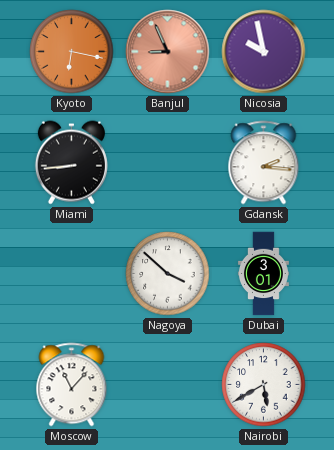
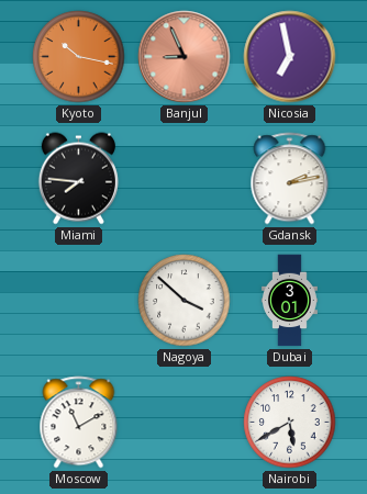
Kyoto: 6:17 -> 10:17
Nicosia: 9:58 -> 6:58
Miami: 8:44 -> 7:46
Gdansk: 2:16 -> 2:13
Moscow: 11:07 -> 11:10
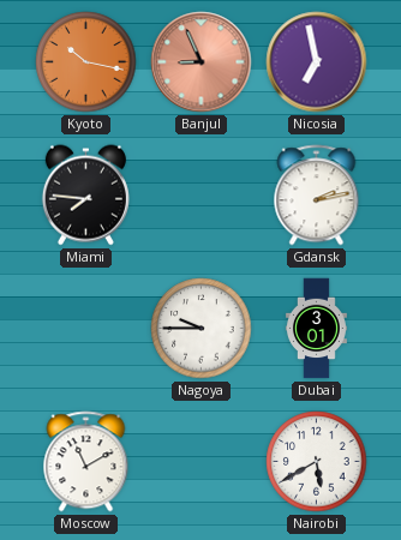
Nagoya: 3:52 -> 9:45
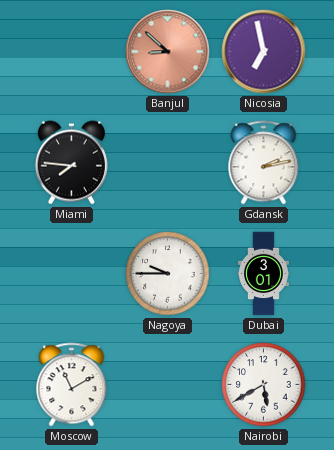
Kyoto: 10:17 -> none
Banjul: 8:56 -> 8:52
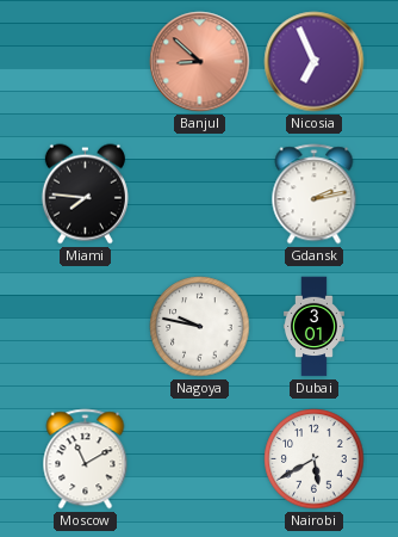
Nicosia: 6:58 -> 6:56
Nagoya: 9:45 -> 9:47
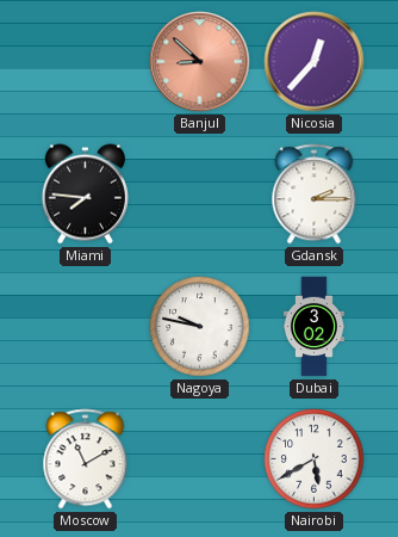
Nicosia: 6:56 -> 12:37
Gdansk: 2:13 -> 2:15
Dubai: 3:01 -> 3:02
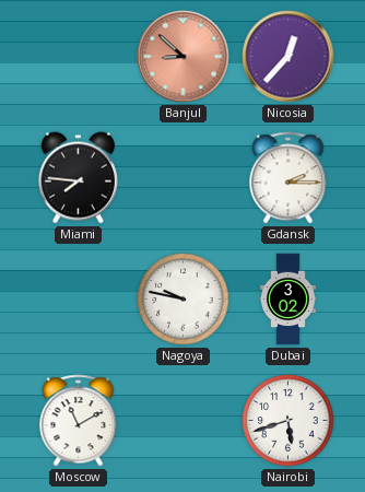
Nairobi: 5:40 -> 5:42
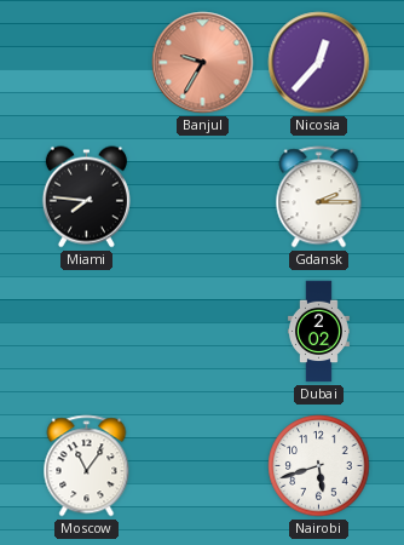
Banjul: 8:52 -> 9:35
Nagoya: 9:47 -> none
Dubai: 3:02 -> 2:02
Moscow: 11:10 -> 11:06
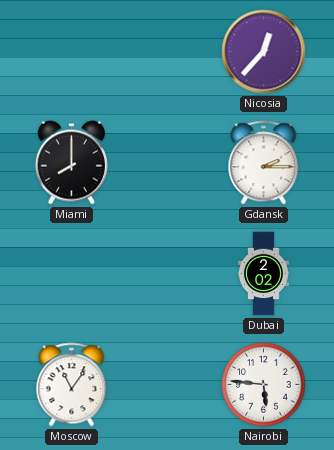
Banjul: 9:35 -> none
Miami: 7:46 -> 8:00
Nairobi: 5:42 -> 5:46
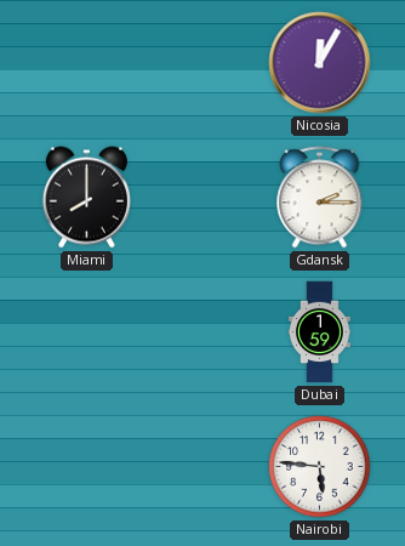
Nicosia: 12:37 -> 12:05
Dubai: 2:02 -> 1:59
Moscow: 11:06 -> none
